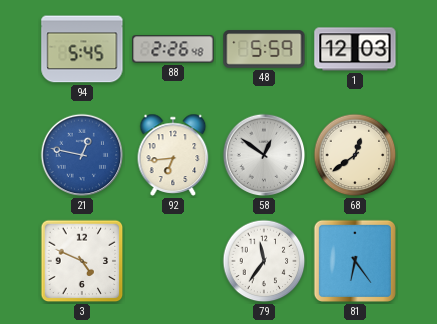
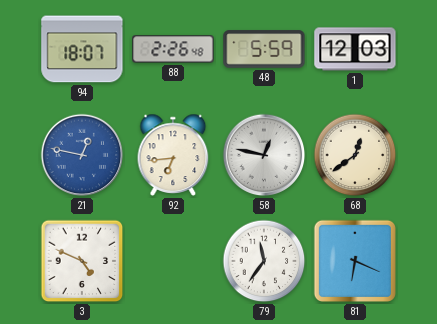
94: 5:45 -> 18:07
58: 12:51 -> 12:47
81: 6:24 -> 6:19
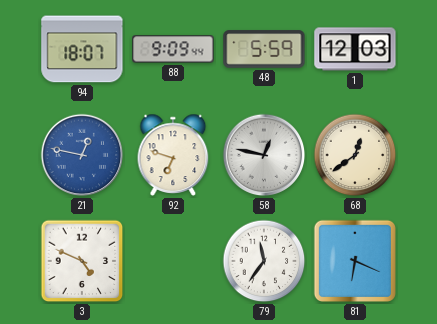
88: 2:26 -> 9:09
92: 6:44 -> 6:48
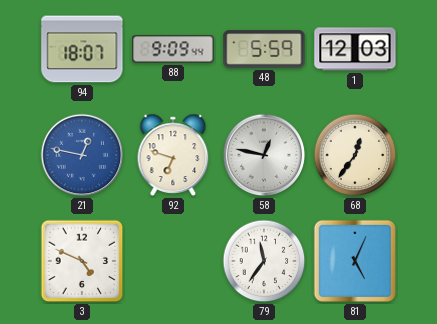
68: 12:39 -> 12:36
81: 6:19 -> 5:04
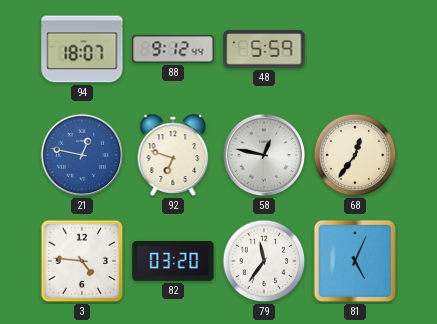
88: 9:09 -> 9:12
1: 12:03 -> none
3: 4:49 -> 4:46
82: none -> 03:20
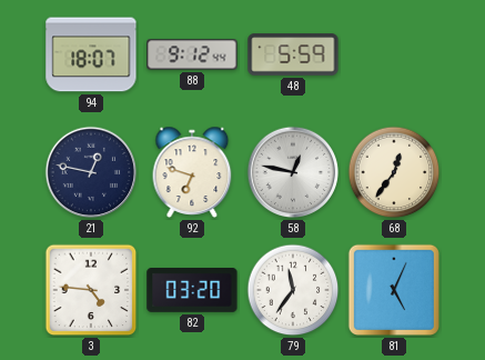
21 dial: blue -> navy
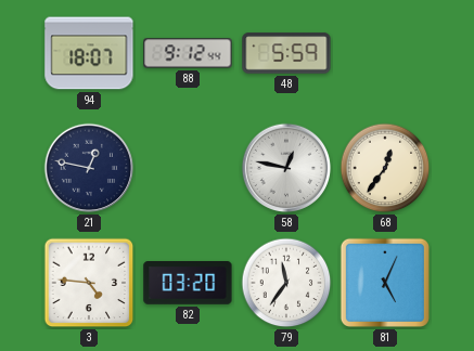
92: 6:48 -> none
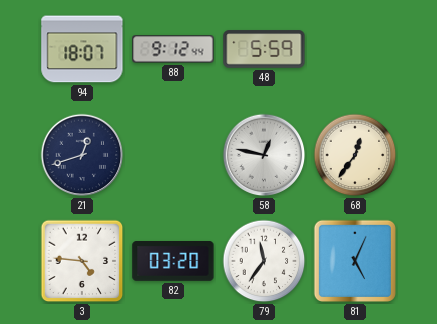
21: 12:47 -> 12:42
